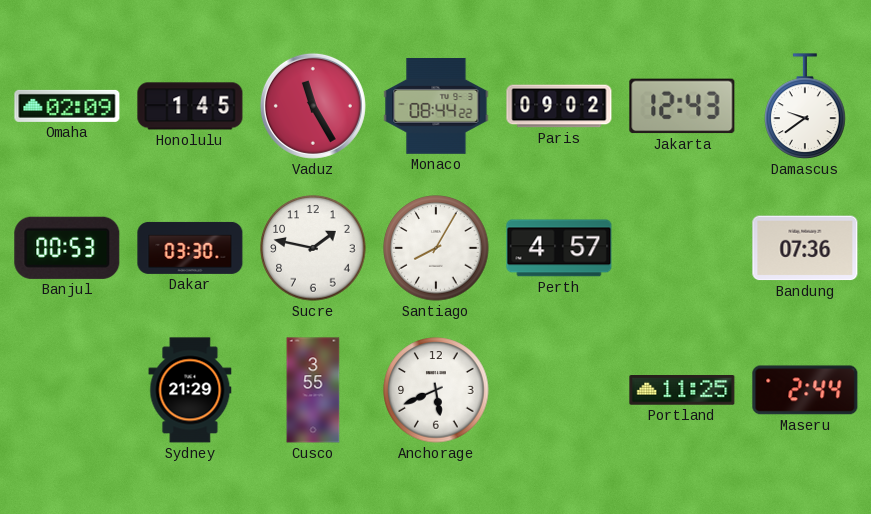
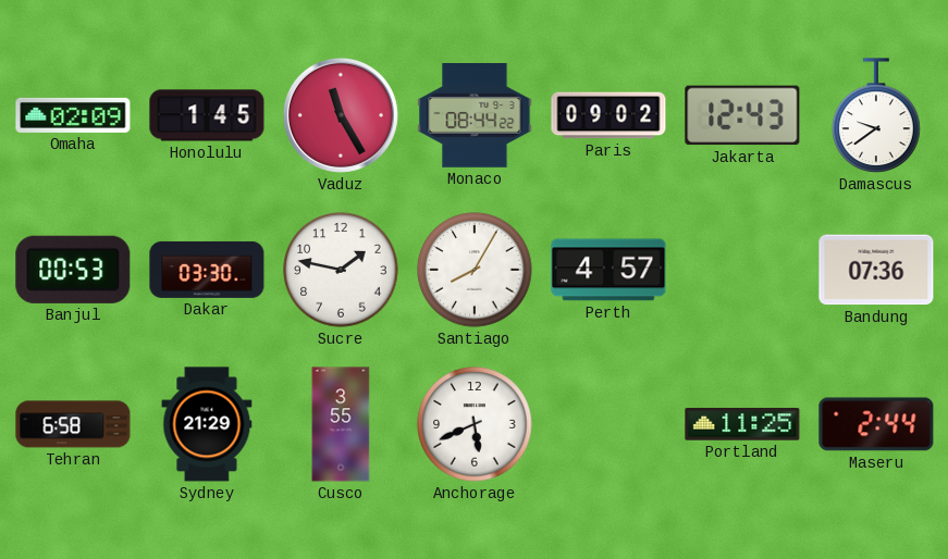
Tehran: none -> 6:58
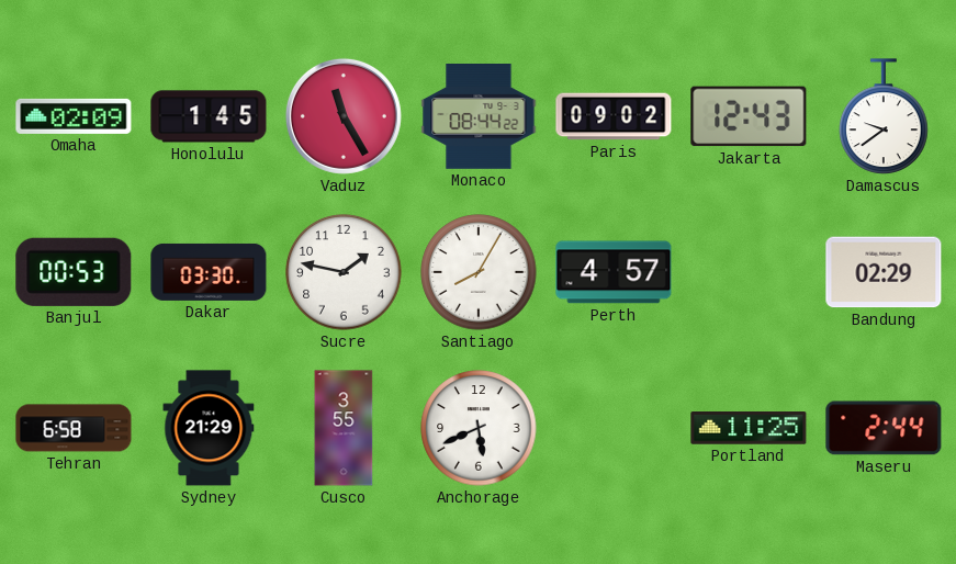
Bandung: 07:36 -> 02:29
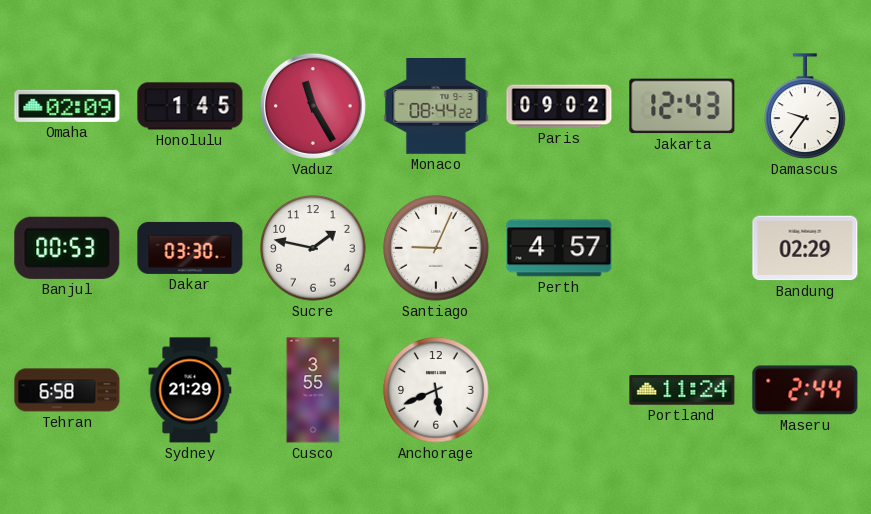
Damascus: 9:39 -> 9:36
Santiago: 8:05 -> 9:04
Portland: 11:25 -> 11:24
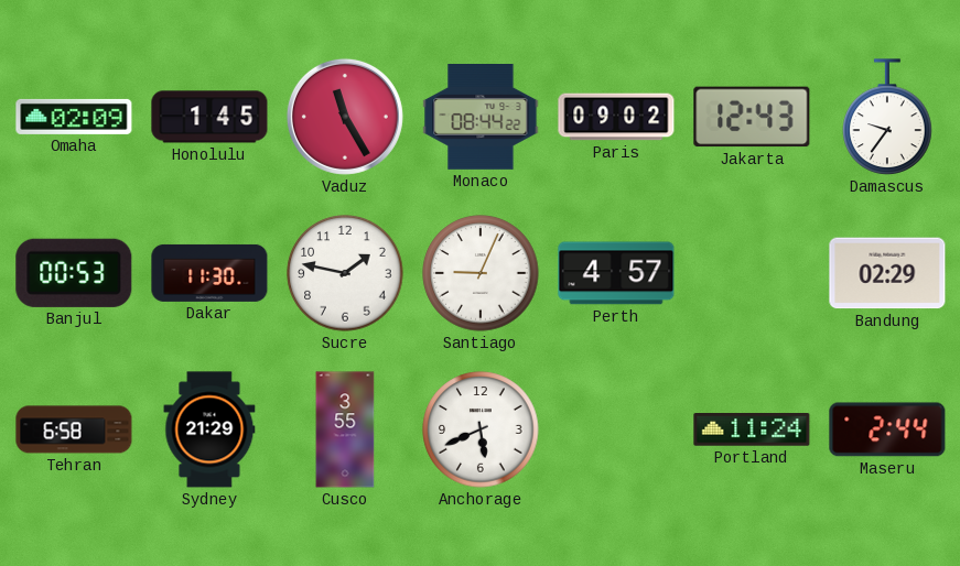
Dakar: 03:30 -> 11:30
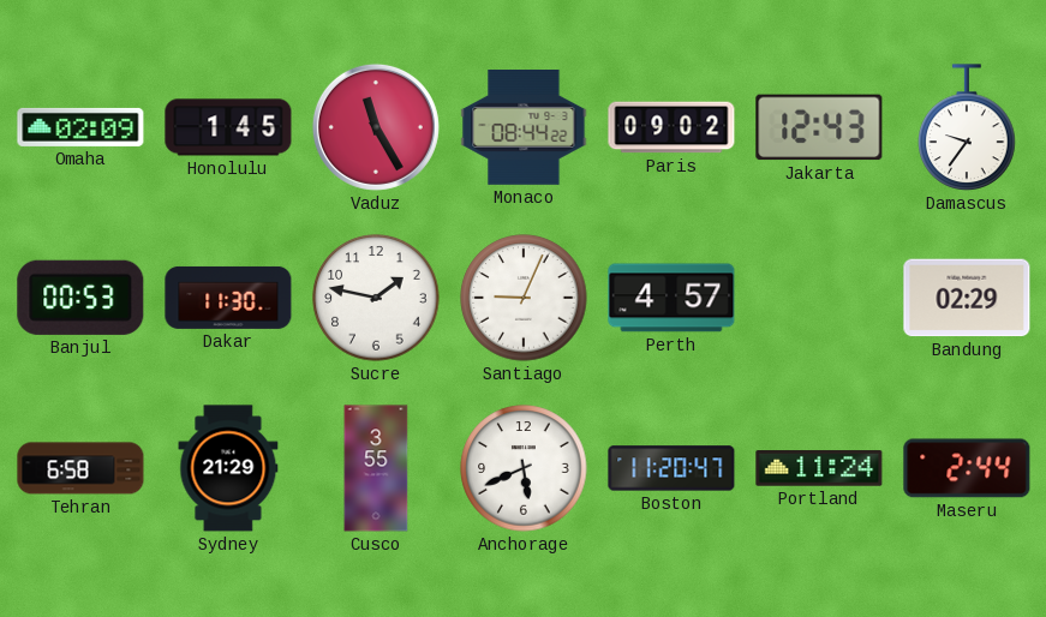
Boston: none -> 11:20
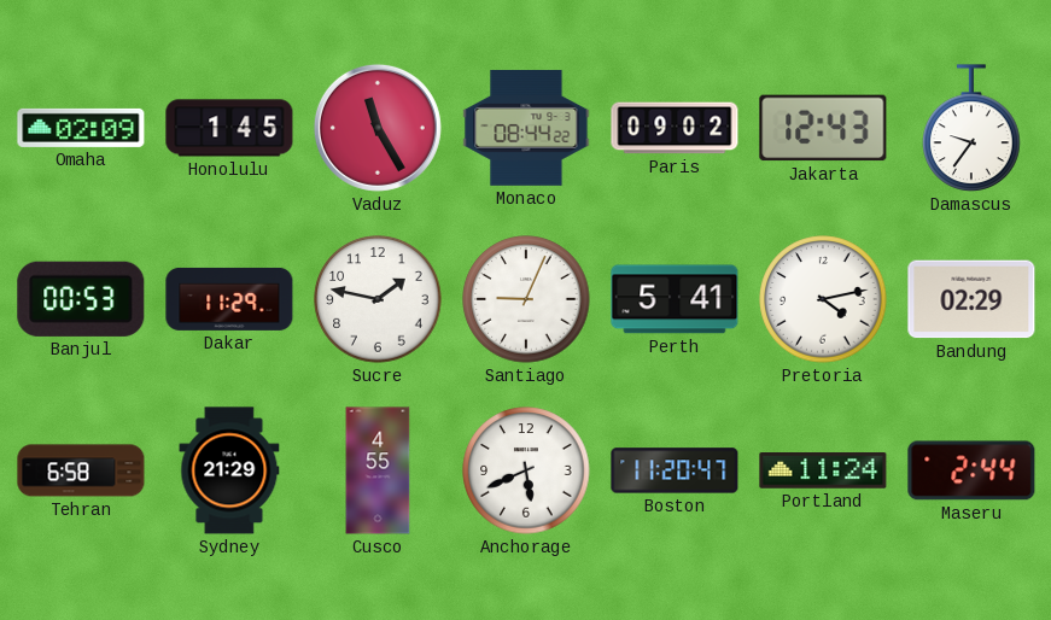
Dakar: 11:30 -> 11:29
Perth: 4:57 -> 5:41
Pretoria: none -> 4:13
Cusco: 3:55 -> 4:55
